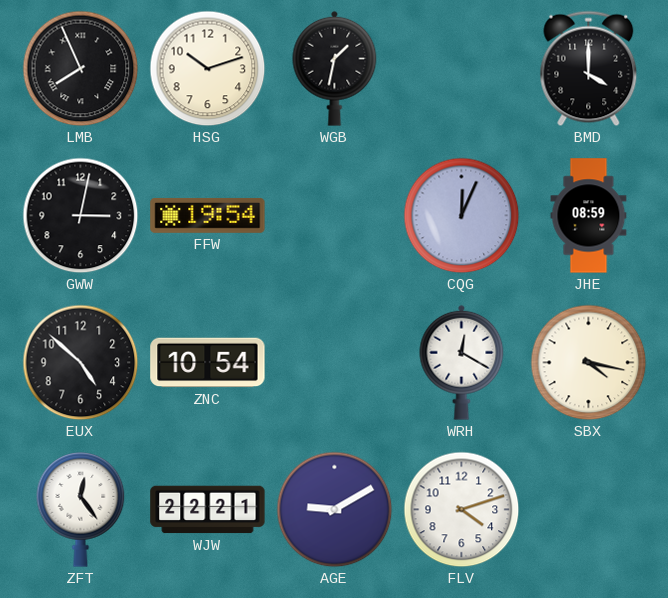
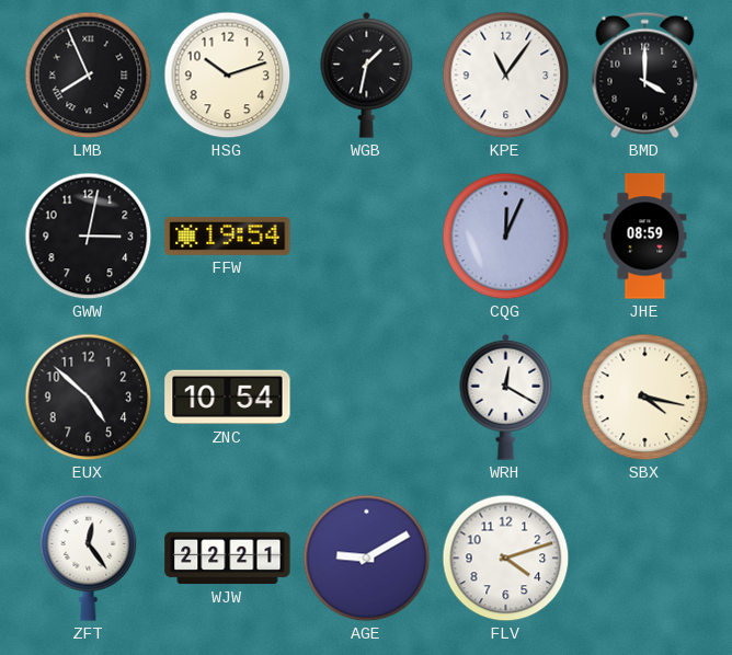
KPE: none -> 11:06
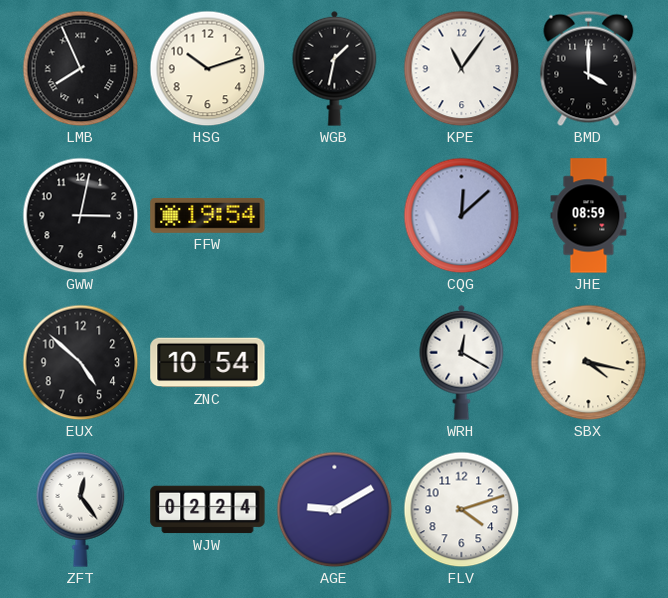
CQG: 12:04 -> 12:08
WJW: 22:21 -> 02:24
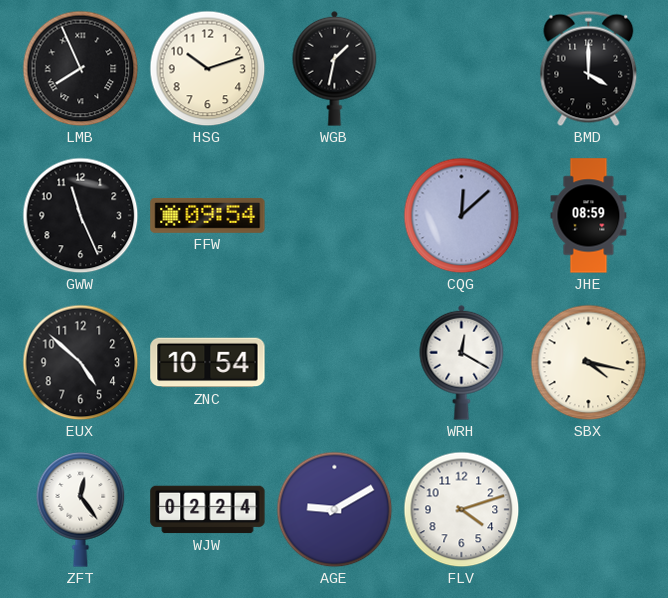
KPE: 11:06 -> none
GWW: 3:02 -> 11:26
FFW: 19:54 -> 09:54
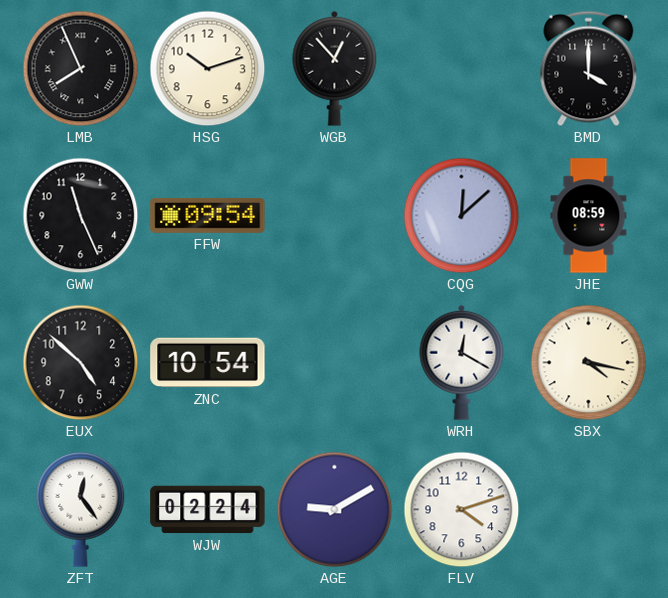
WGB: 1:32 -> 12:53
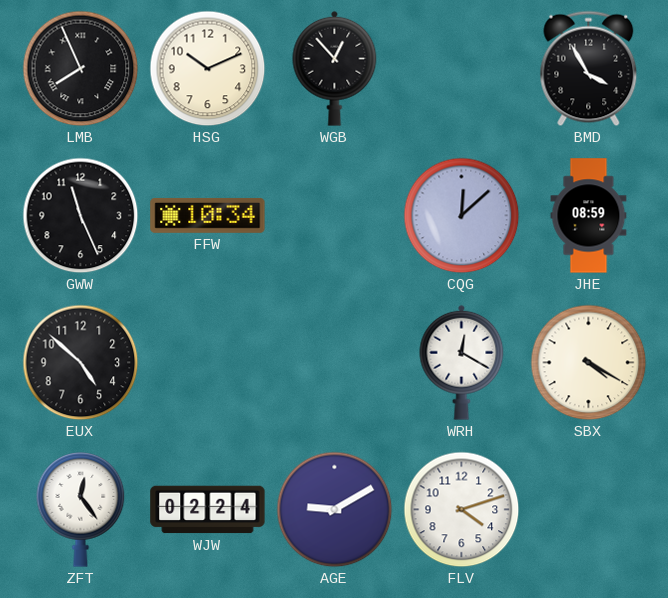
HSG: 10:12 -> 10:11
BMD: 4:00 -> 3:55
FFW: 09:54 -> 10:34
ZNC: 10:54 -> none
SBX: 4:17 -> 4:20
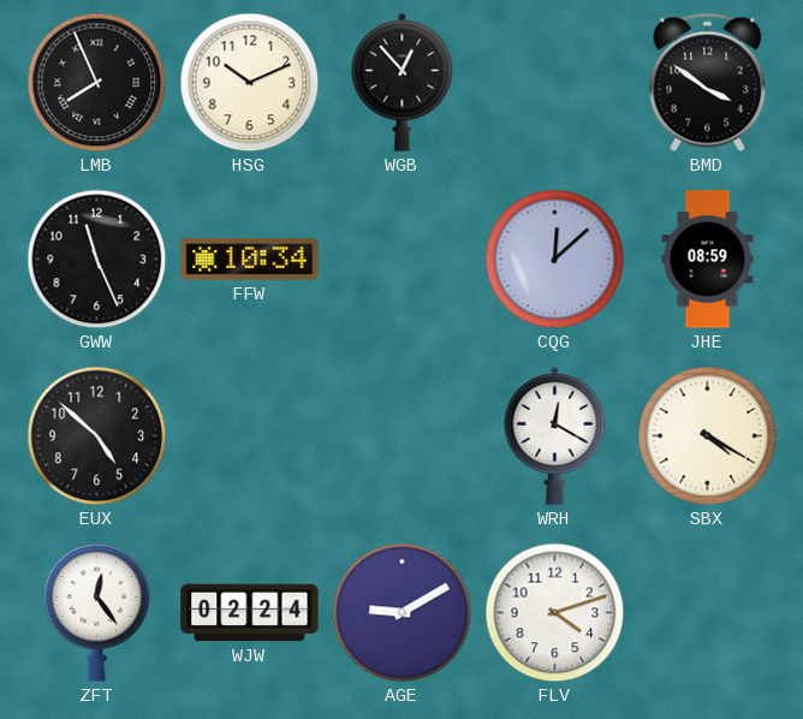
BMD: 3:55 -> 3:51
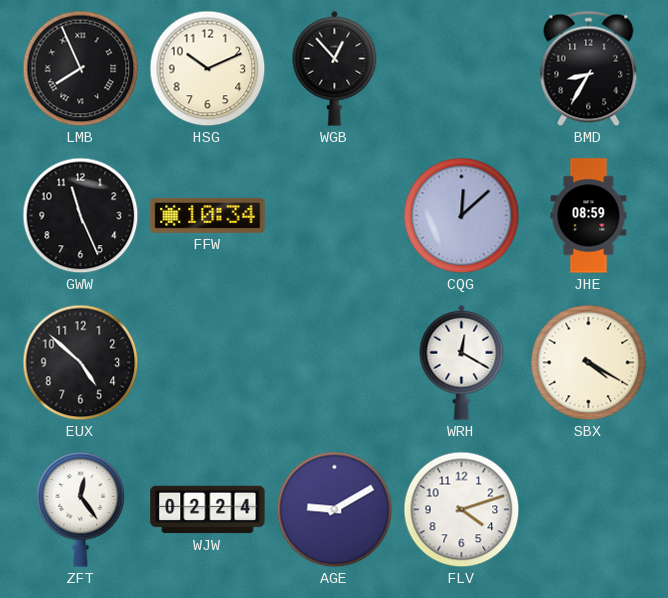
BMD: 3:51 -> 8:35
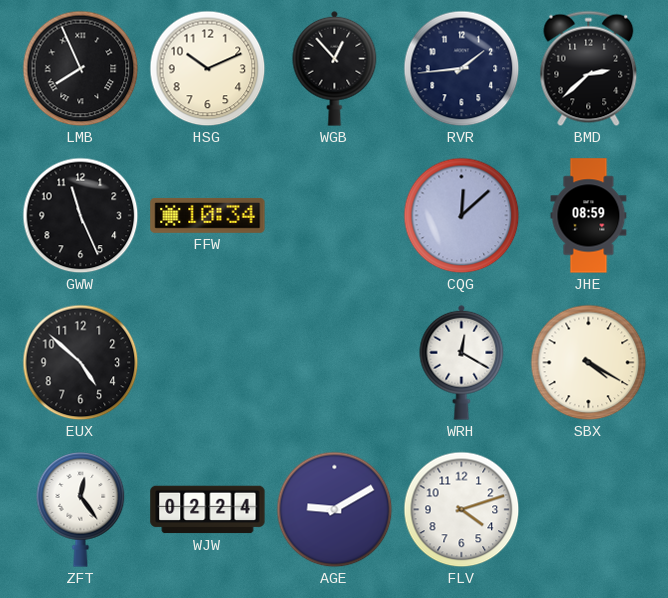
RVR: none -> 1:44
BMD: 8:35 -> 2:38
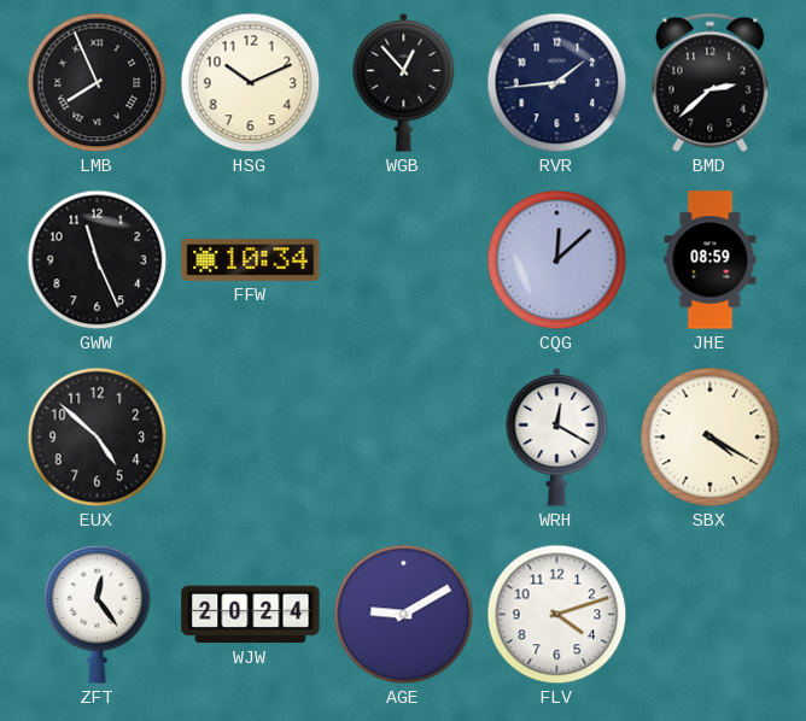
WJW: 02:24 -> 20:24
